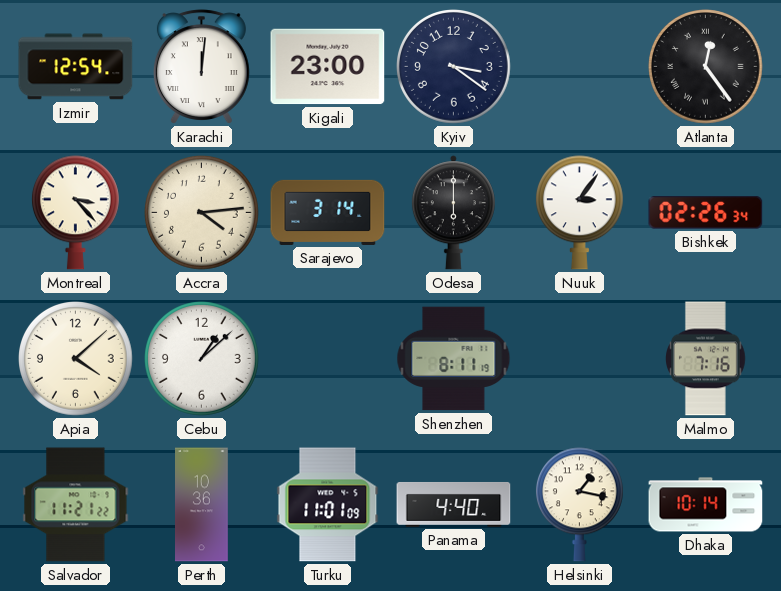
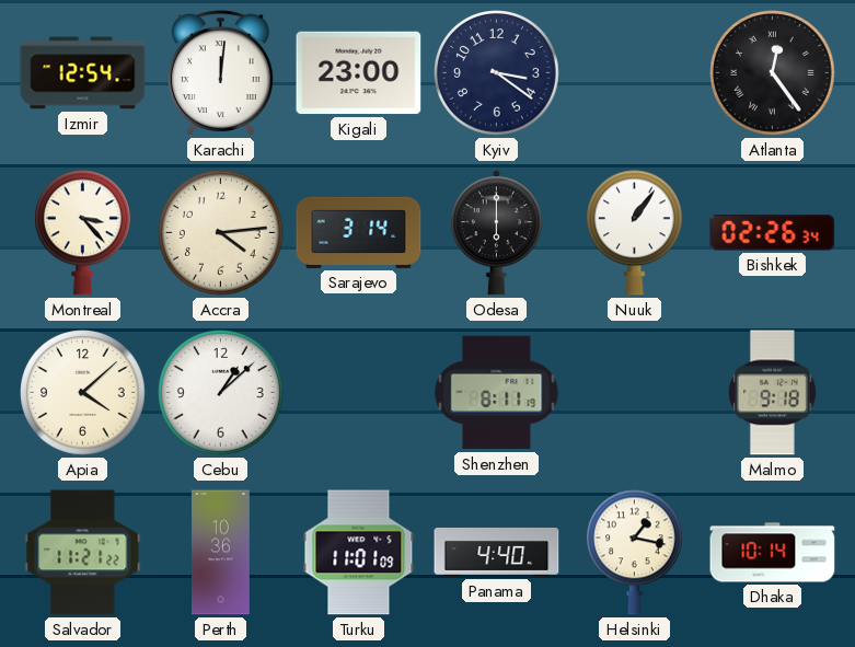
Nuuk: 3:06 -> 1:06
Malmo: 7:16 -> 9:18
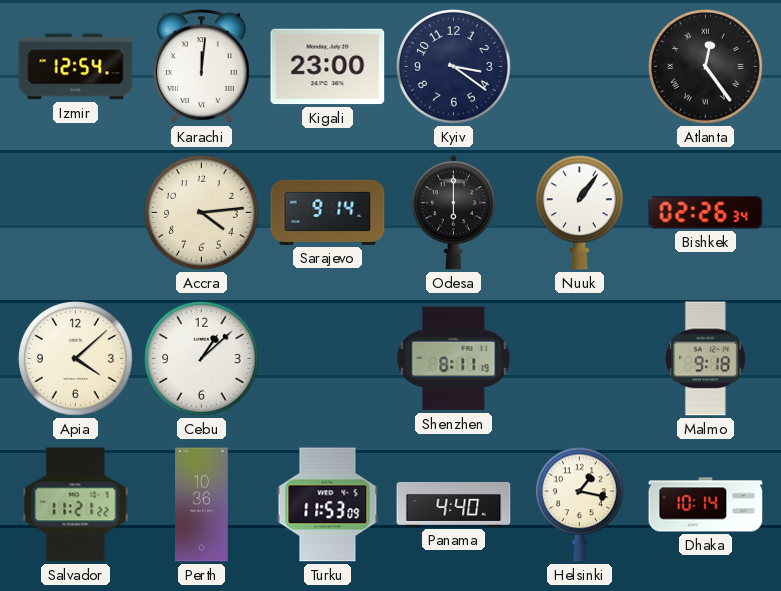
Montreal: 3:23 -> none
Sarajevo: 3:14 -> 9:14
Turku: 11:01 -> 11:53
